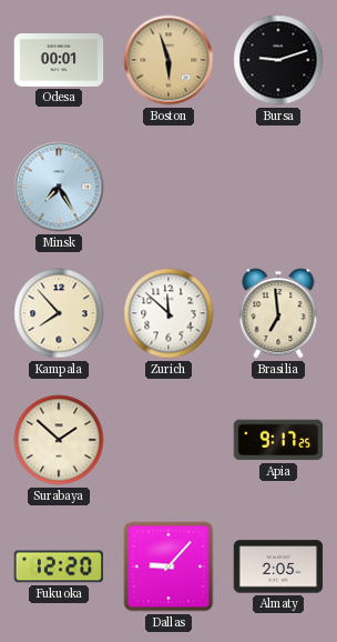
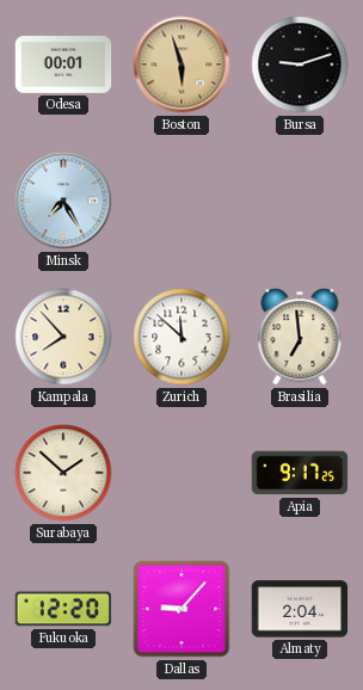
Almaty: 2:05 -> 2:04
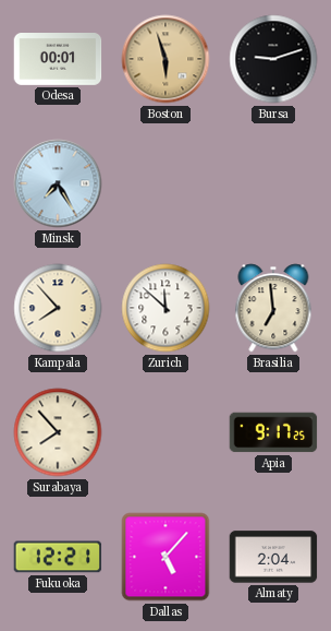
Surabaya: 1:52 -> 7:53
Fukuoka: 12:20 -> 12:21
Dallas: 9:07 -> 5:07
